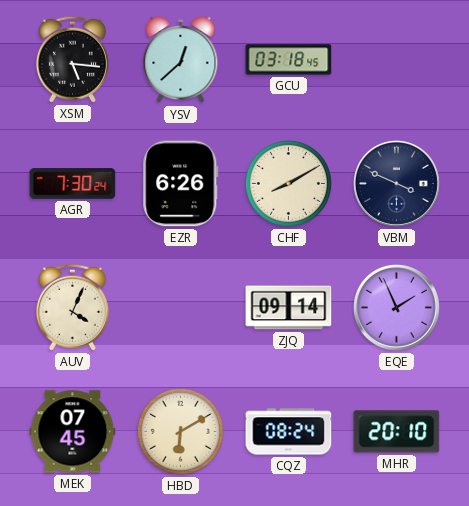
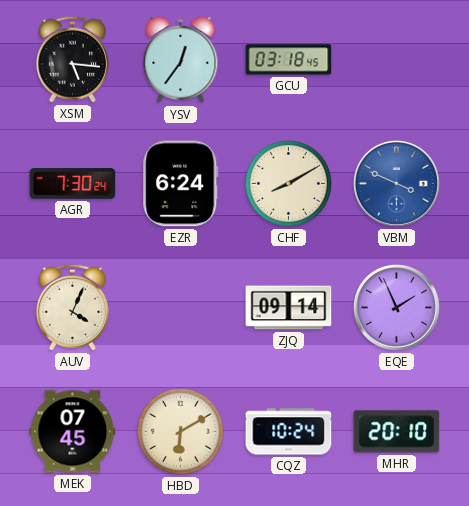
YSV: 12:38 -> 12:36
EZR: 6:26 -> 6:24
VBM dial: navy -> blue
CQZ: 08:24 -> 10:24
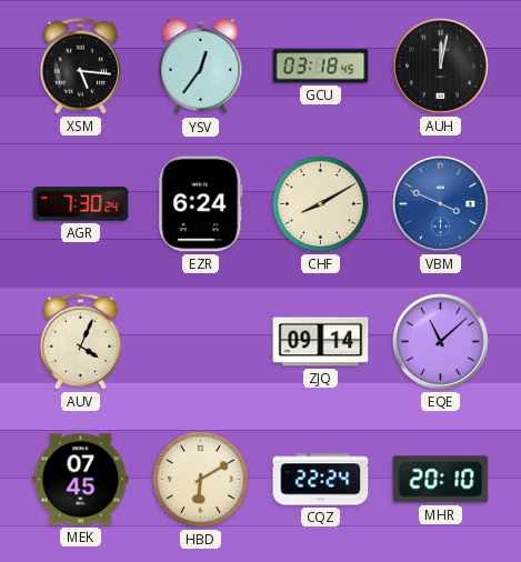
AUH: none -> 12:02
EQE: 1:56 -> 11:08
CQZ: 10:24 -> 22:24
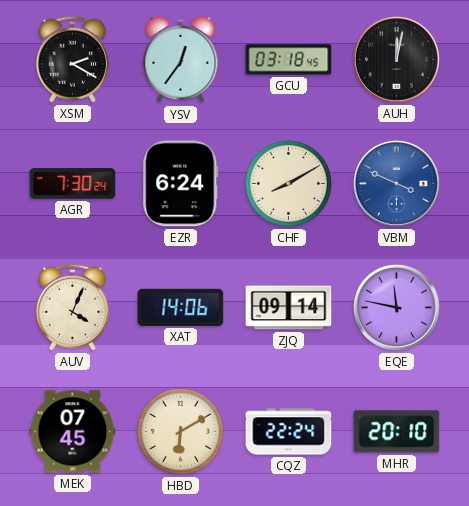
XSM: 5:16 -> 2:20
XAT: none -> 14:06
EQE: 11:08 -> 11:47
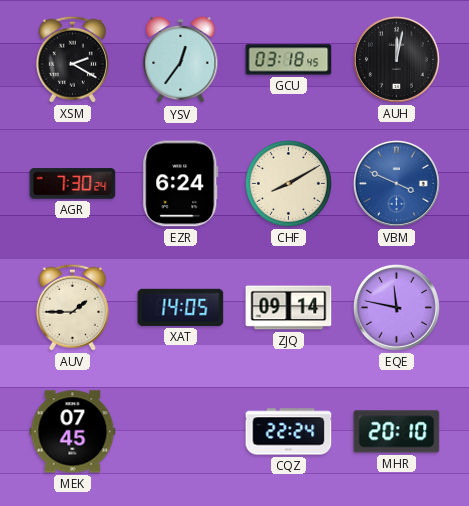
AUV: 4:04 -> 1:45
XAT: 14:06 -> 14:05
HBD: 6:10 -> none
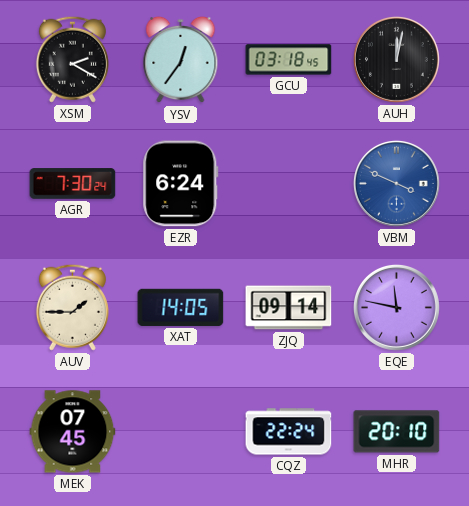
CHF: 8:10 -> none
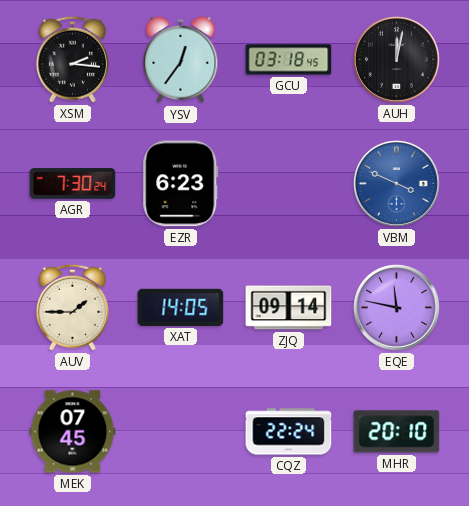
XSM: 2:20 -> 2:16
EZR: 6:24 -> 6:23
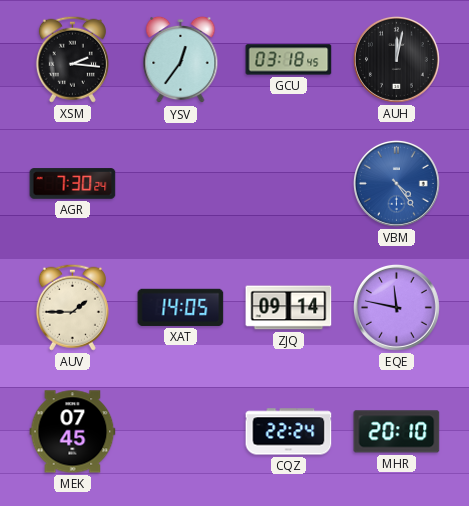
EZR: 6:23 -> none
VBM: 3:49 -> 4:24
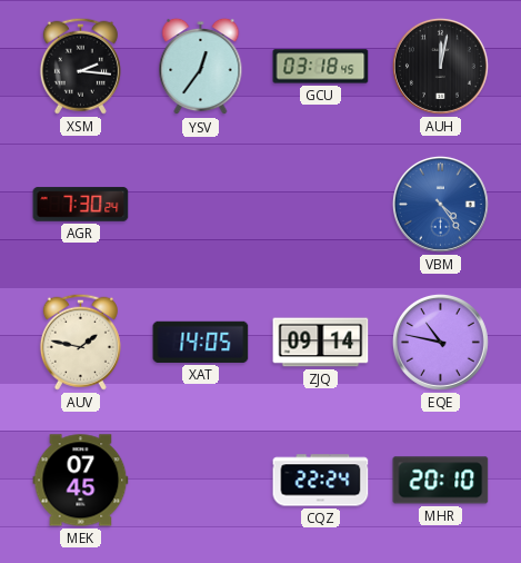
AUV: 1:45 -> 1:47
EQE: 11:47 -> 10:47
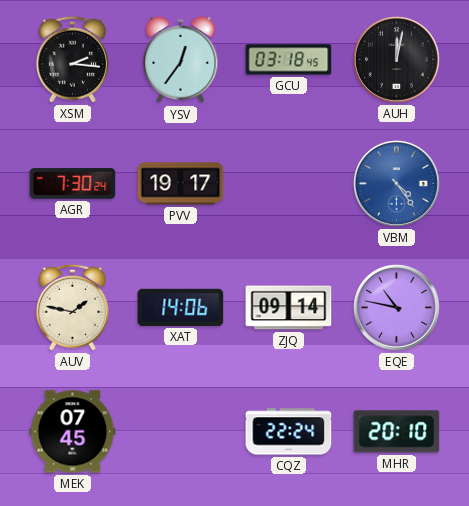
PVV: none -> 19:17
XAT: 14:05 -> 14:06
